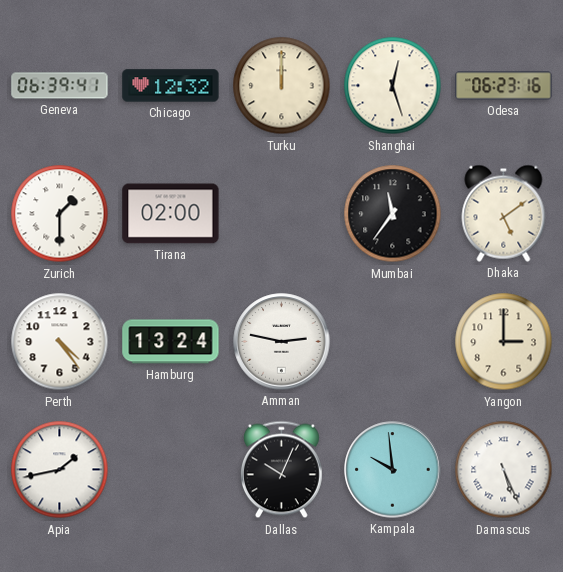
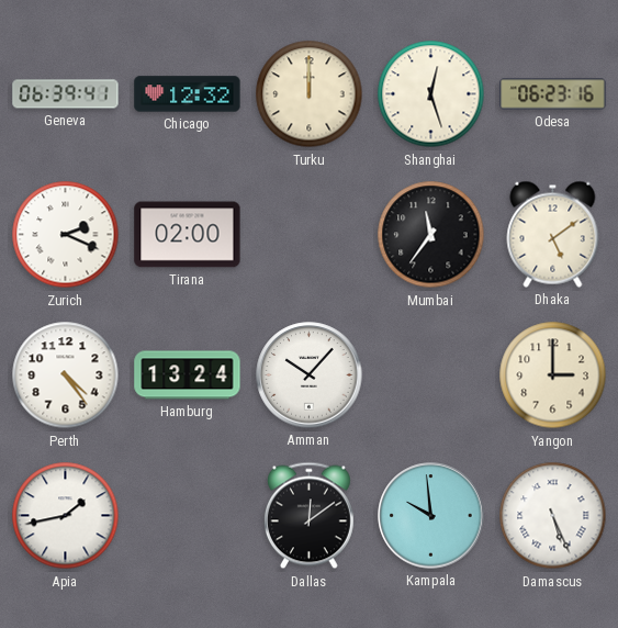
Zurich: 1:30 -> 2:19
Amman: 2:47 -> 10:07
Dallas: 10:04 -> 12:09
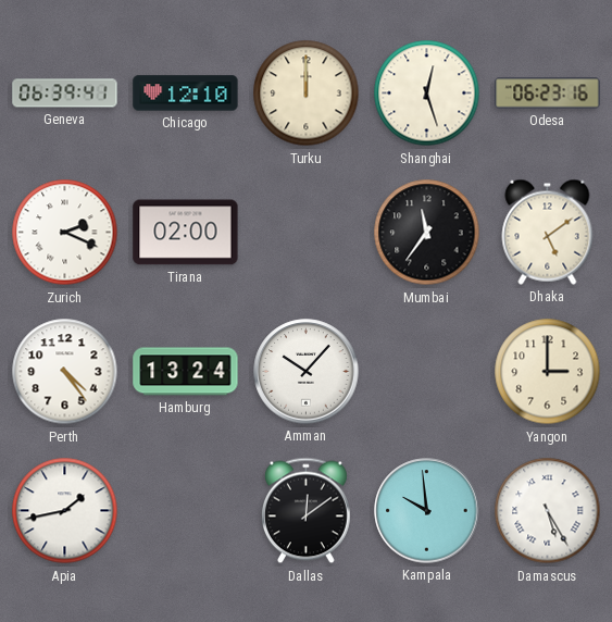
Chicago: 12:32 -> 12:10
Damascus: 5:26 -> 5:25
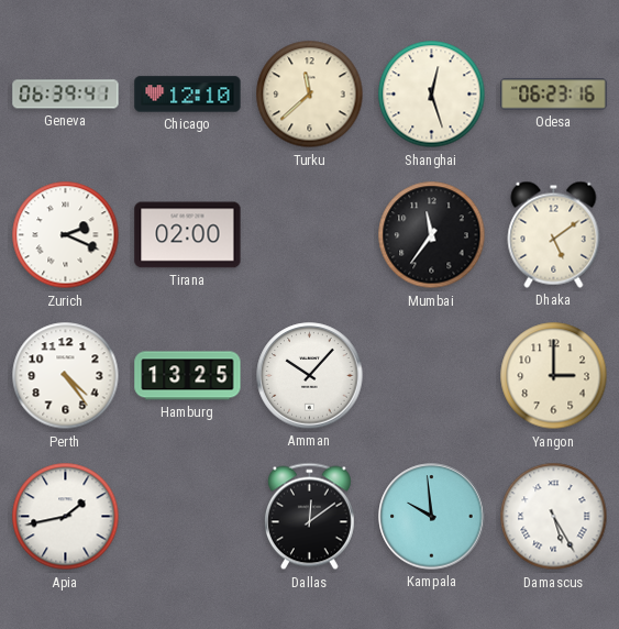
Turku: 12:00 -> 11:38
Hamburg: 13:24 -> 13:25
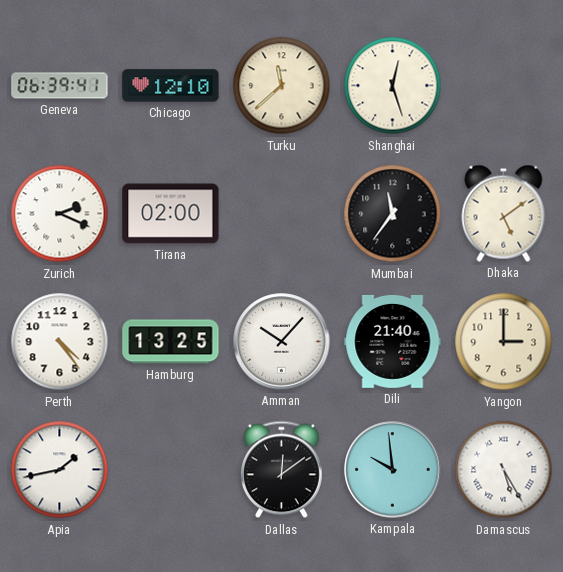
Odesa: 06:23 -> none
Dili: none -> 21:40
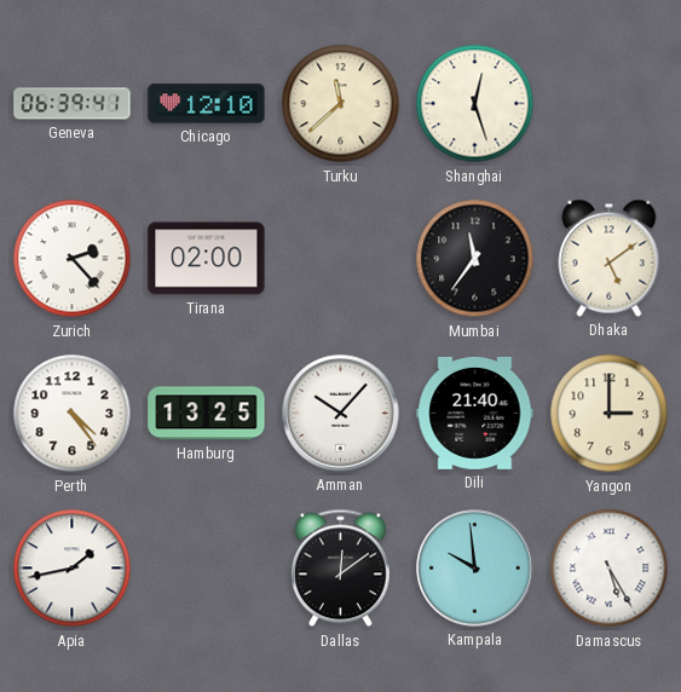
Zurich: 2:19 -> 2:23
